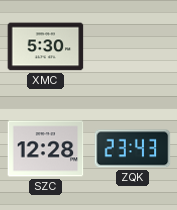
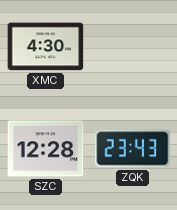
XMC: 5:30 -> 4:30
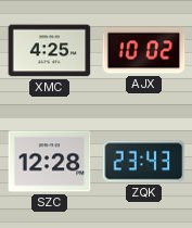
XMC: 4:30 -> 4:25
AJX: none -> 10:02
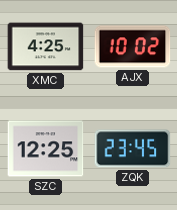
SZC: 12:28 -> 12:25
ZQK: 23:43 -> 23:45
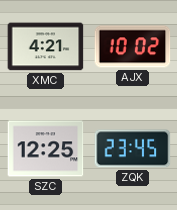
XMC: 4:25 -> 4:21
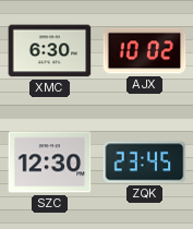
XMC: 4:21 -> 6:30
SZC: 12:25 -> 12:30
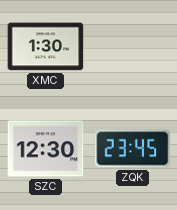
XMC: 6:30 -> 1:30
AJX: 10:02 -> none
